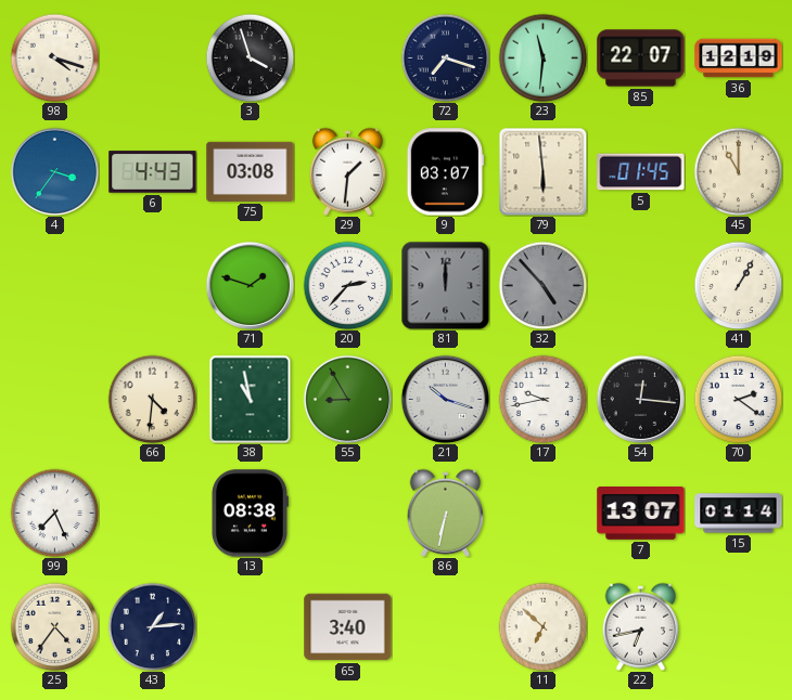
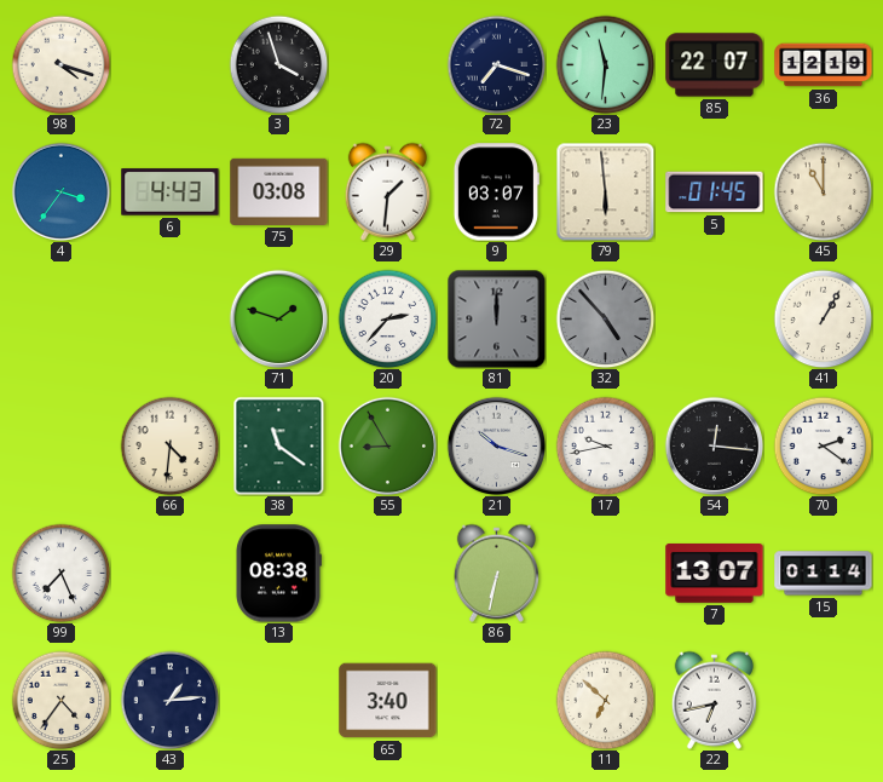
38: 10:58 -> 11:21
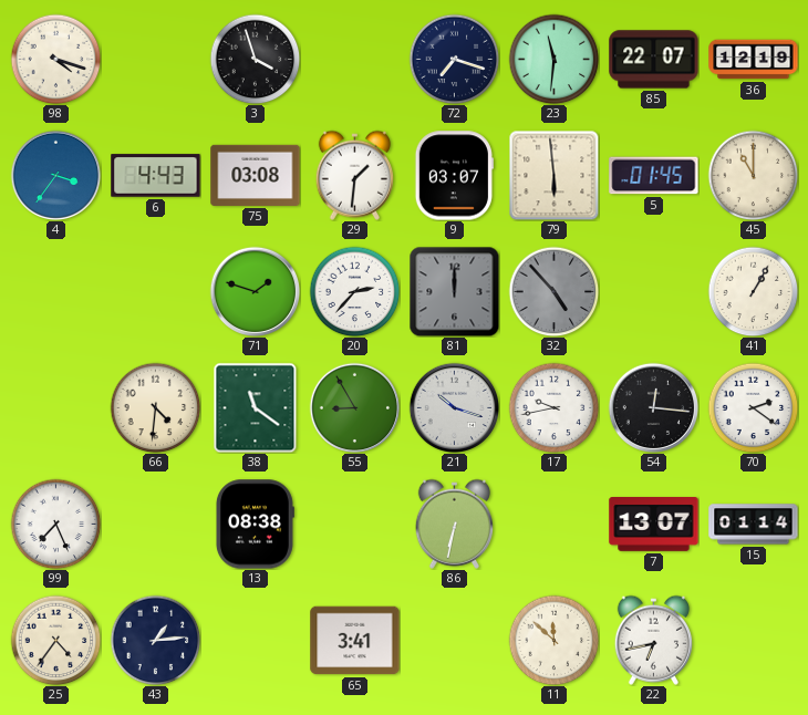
65: 3:40 -> 3:41
11: 6:52 -> 11:52
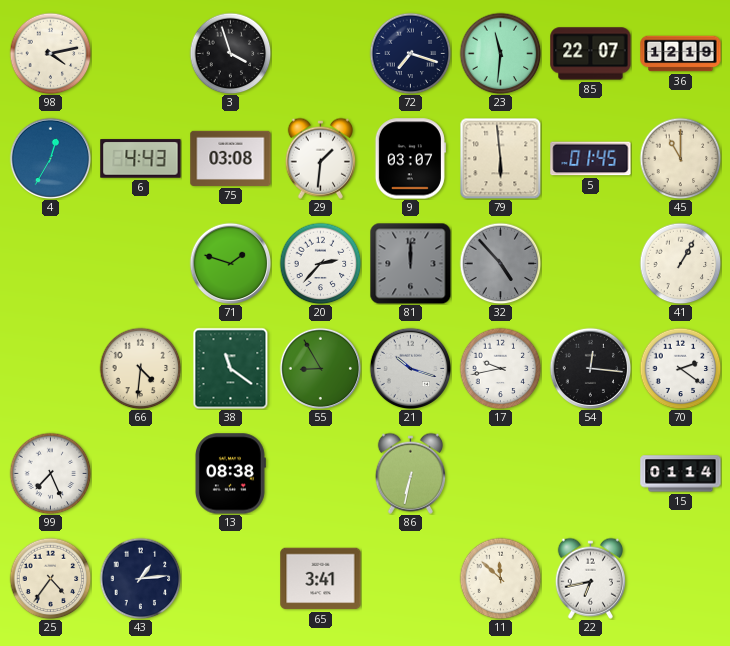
98: 4:18 -> 4:13
4: 3:36 -> 12:35
7: 13:07 -> none
